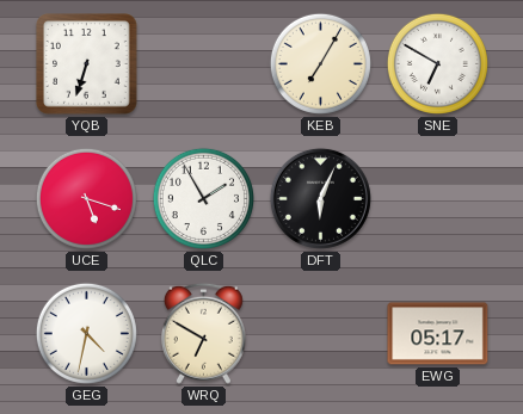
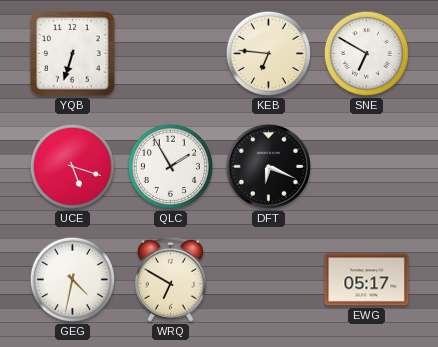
KEB: 7:05 -> 6:46
DFT: 6:04 -> 6:19
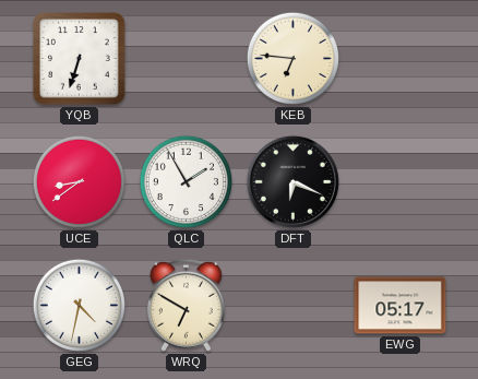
SNE: 6:50 -> none
UCE: 5:18 -> 8:39
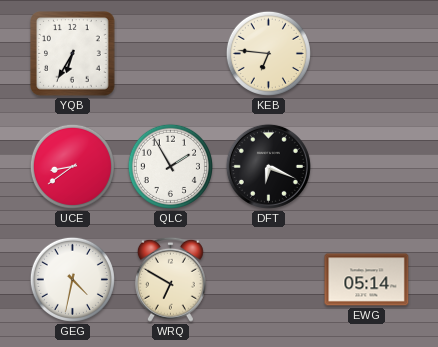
YQB: 6:33 -> 6:35
EWG: 05:17 -> 05:14
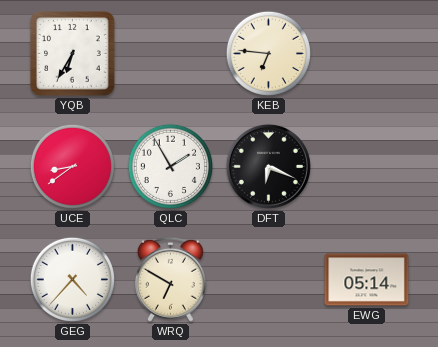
GEG: 4:32 -> 4:37
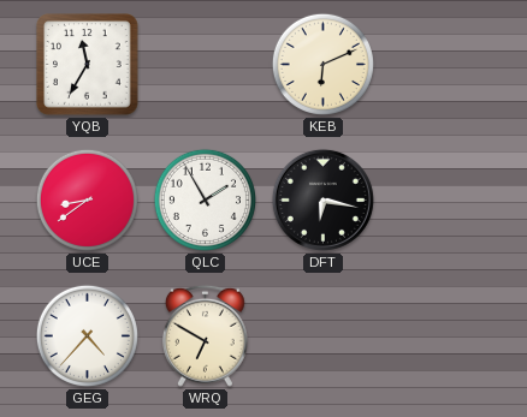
YQB: 6:35 -> 11:35
KEB: 6:46 -> 6:11
DFT: 6:19 -> 6:17
EWG: 05:14 -> none
